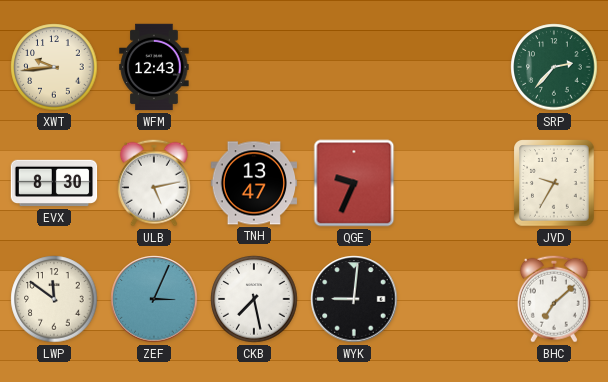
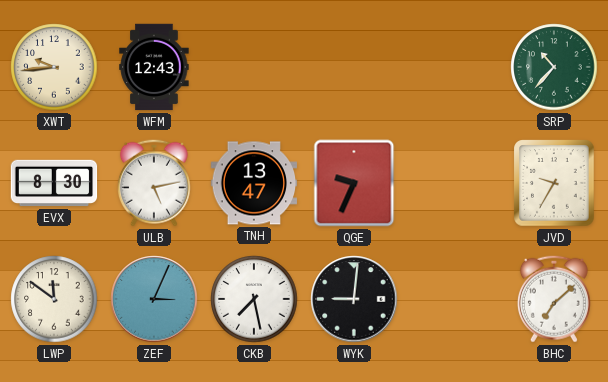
SRP: 2:37 -> 10:37
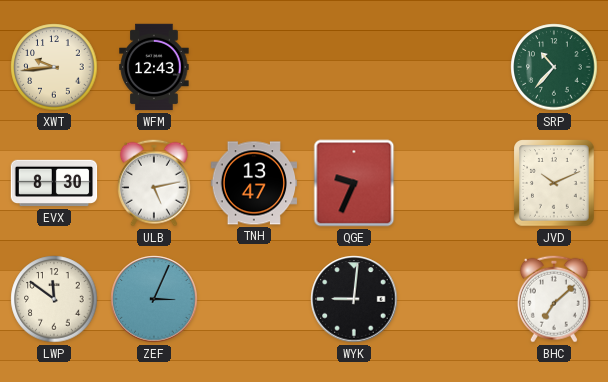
JVD: 9:35 -> 10:11
CKB: 7:28 -> none
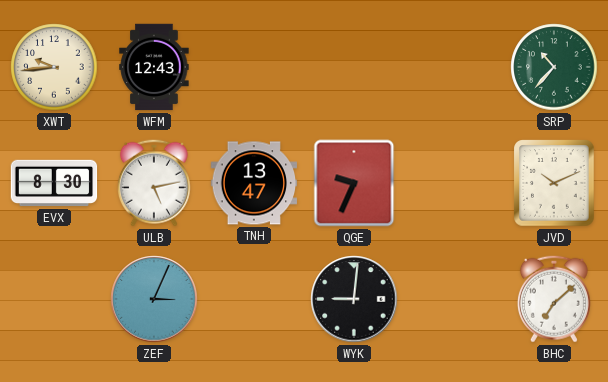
LWP: 11:51 -> none
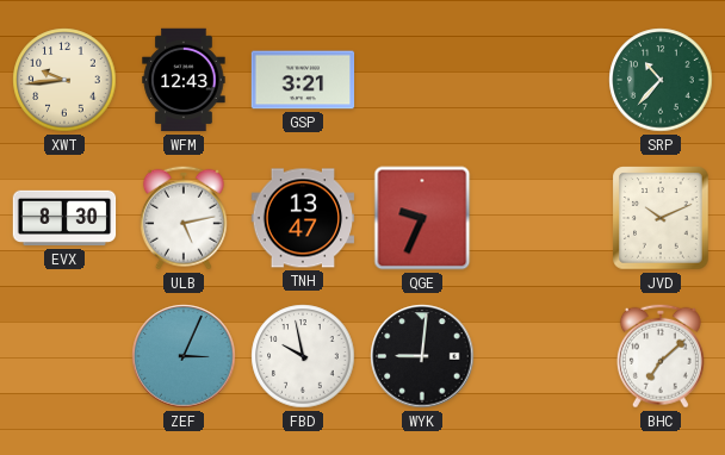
GSP: none -> 3:21
FBD: none -> 9:58
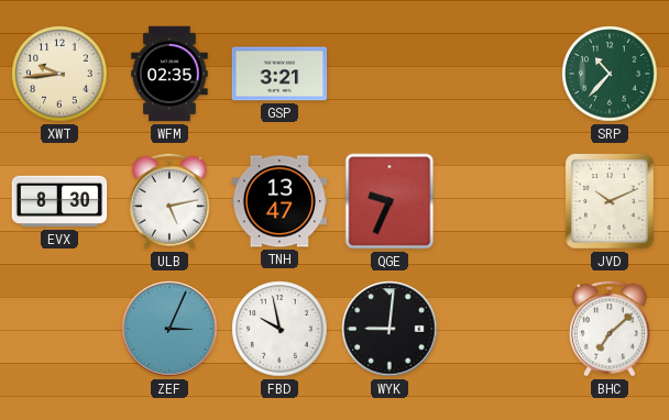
WFM: 12:43 -> 02:35
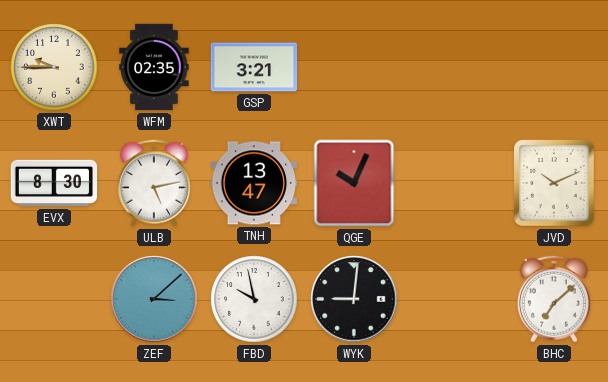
XWT: 9:44 -> 9:45
SRP: 10:37 -> none
QGE: 9:34 -> 10:04
ZEF: 3:04 -> 3:08
